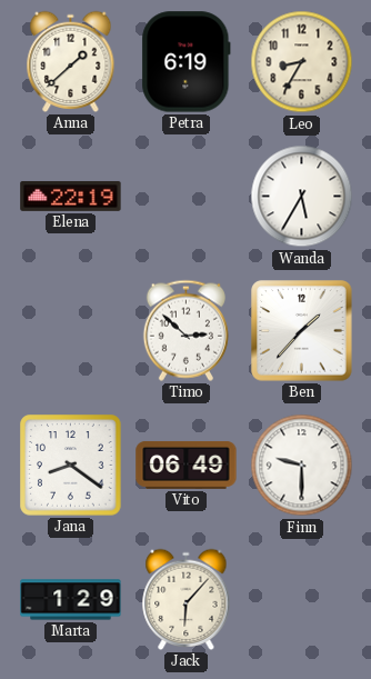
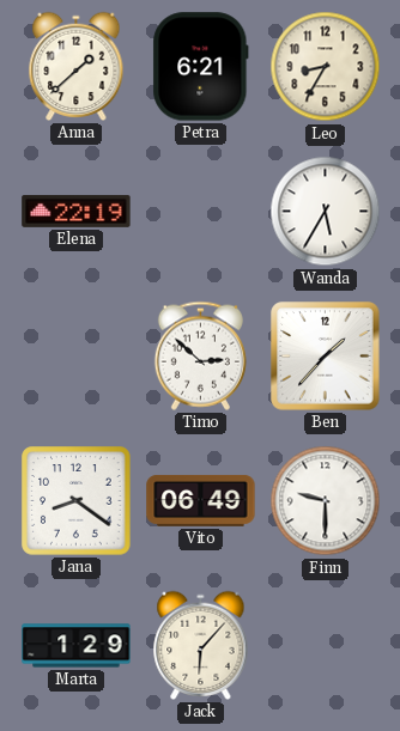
Petra: 6:19 -> 6:21
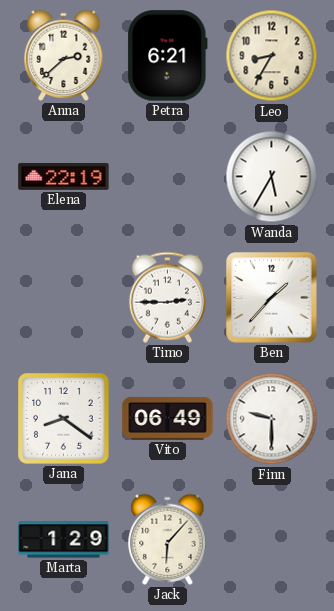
Anna: 1:38 -> 2:38
Timo: 2:52 -> 2:45
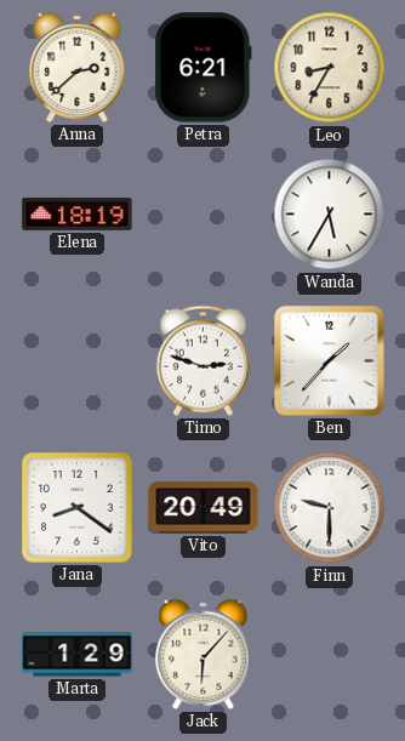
Elena: 22:19 -> 18:19
Timo: 2:45 -> 2:48
Vito: 06:49 -> 20:49
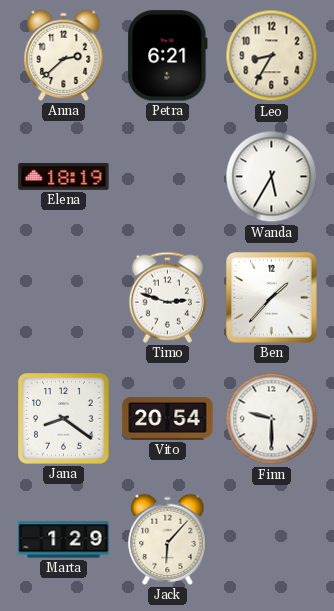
Vito: 20:49 -> 20:54
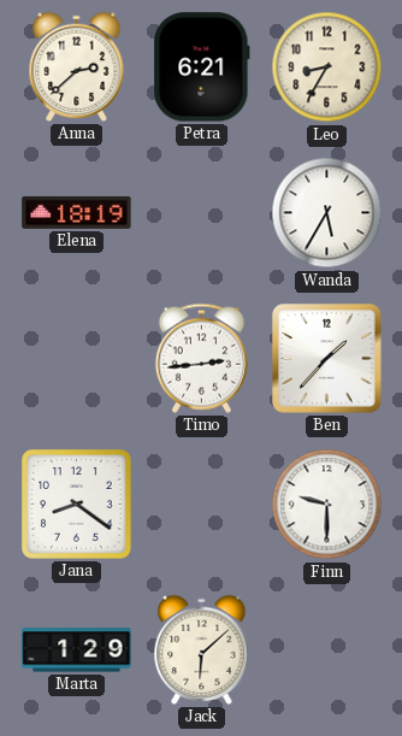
Timo: 2:48 -> 2:44
Vito: 20:54 -> none
Jack: 6:07 -> 6:08
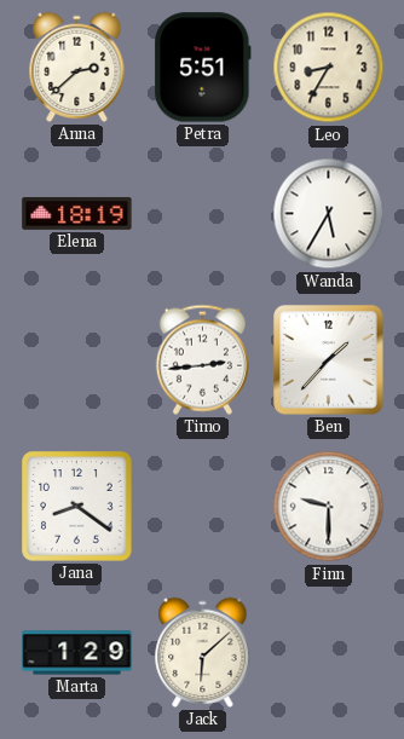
Petra: 6:21 -> 5:51
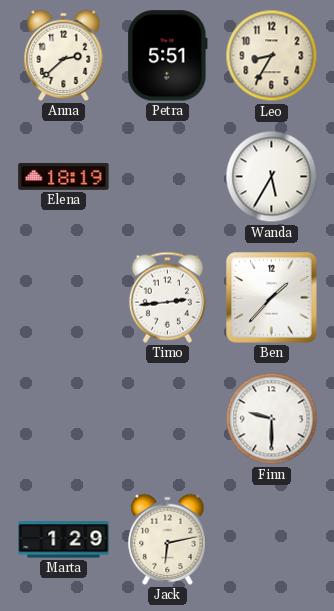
Jana: 8:21 -> none
Jack: 6:08 -> 6:13
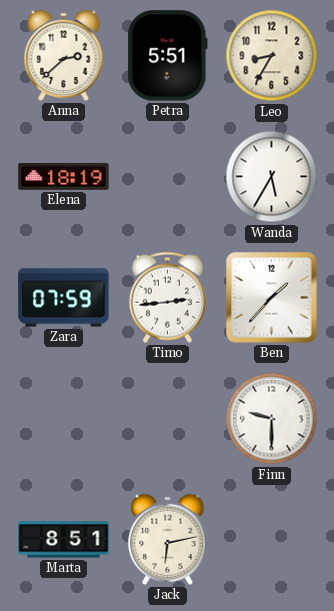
Zara: none -> 07:59
Marta: 1:29 -> 8:51
